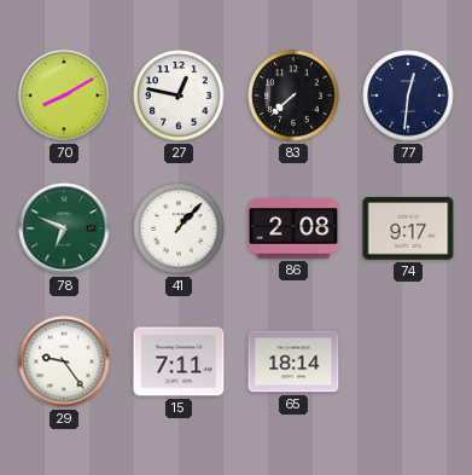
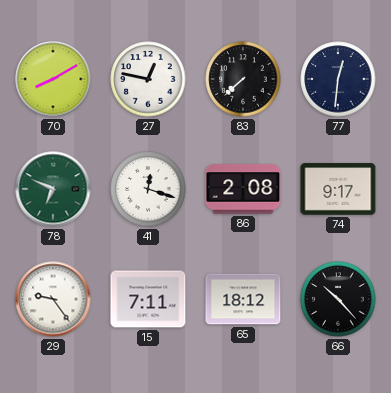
41: 1:07 -> 12:18
65: 18:14 -> 18:12
66: none -> 10:23
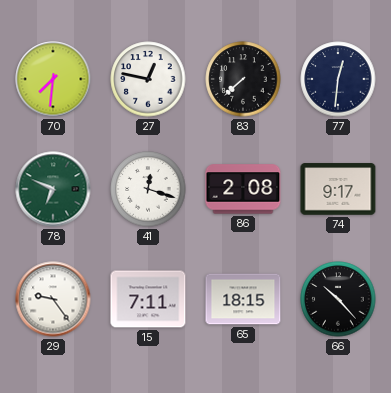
70: 8:10 -> 7:31
65: 18:12 -> 18:15
